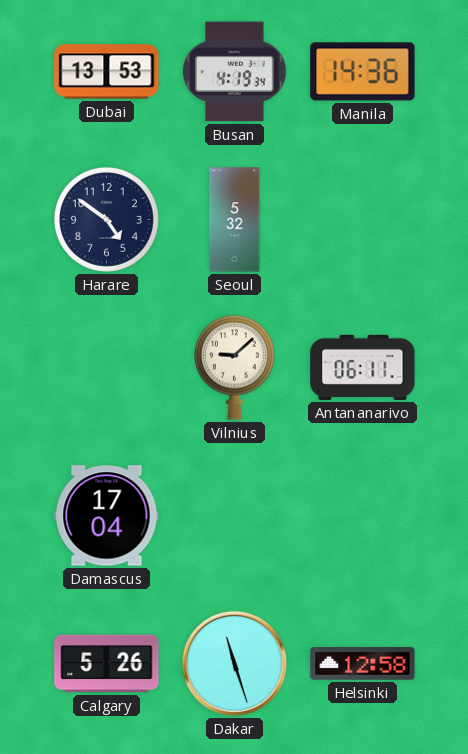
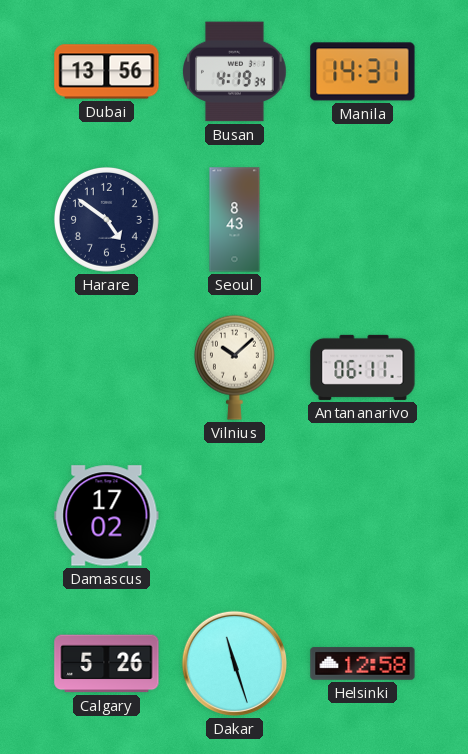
Dubai: 13:53 -> 13:56
Manila: 14:36 -> 14:31
Seoul: 5:32 -> 8:43
Vilnius: 9:08 -> 10:08
Damascus: 17:04 -> 17:02
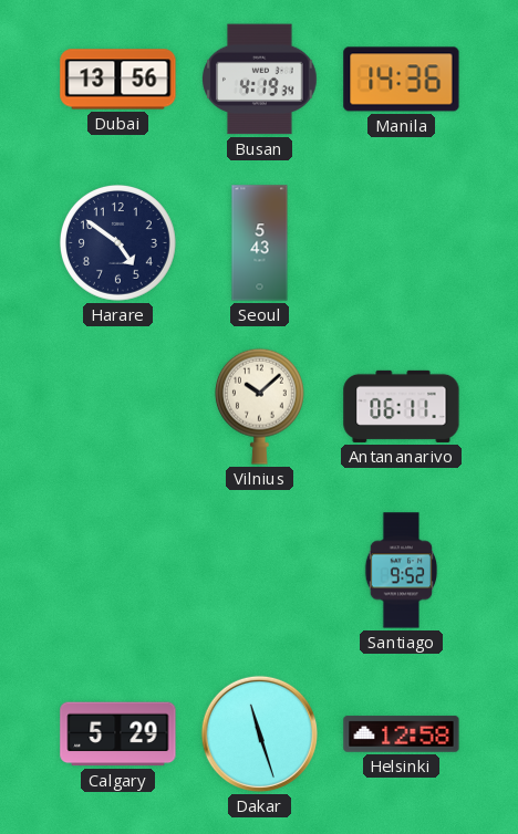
Manila: 14:31 -> 14:36
Seoul: 8:43 -> 5:43
Damascus: 17:02 -> none
Santiago: none -> 9:52
Calgary: 5:26 -> 5:29
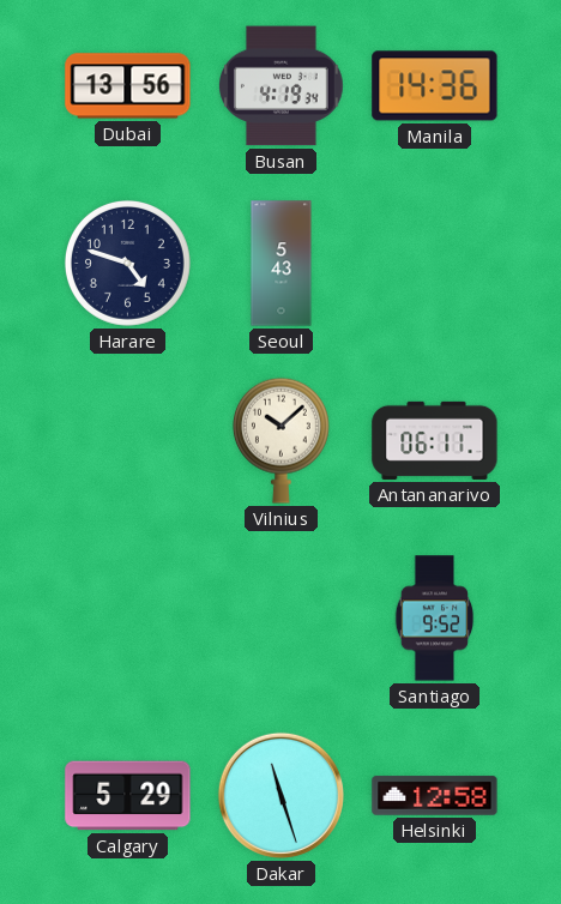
Harare: 4:51 -> 4:48
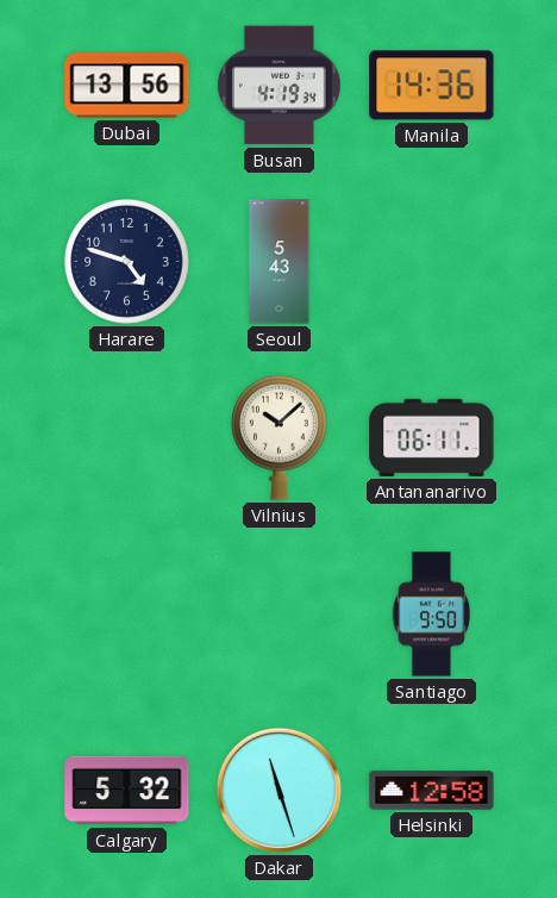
Santiago: 9:52 -> 9:50
Calgary: 5:29 -> 5:32
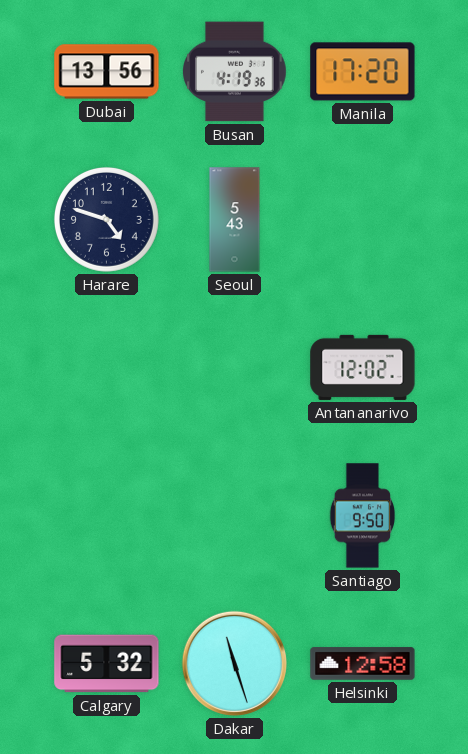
Busan: 4:19:34 -> 4:19:36
Manila: 14:36 -> 17:20
Vilnius: 10:08 -> none
Antananarivo: 06:11 -> 12:02
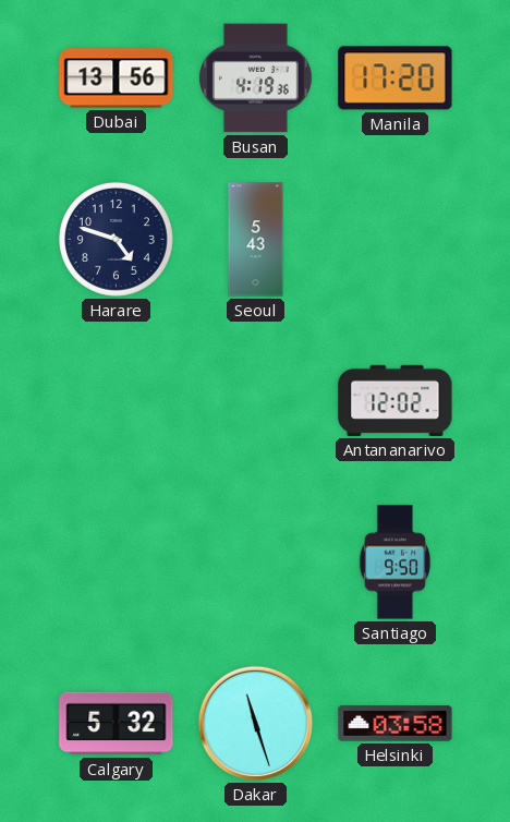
Helsinki: 12:58 -> 03:58
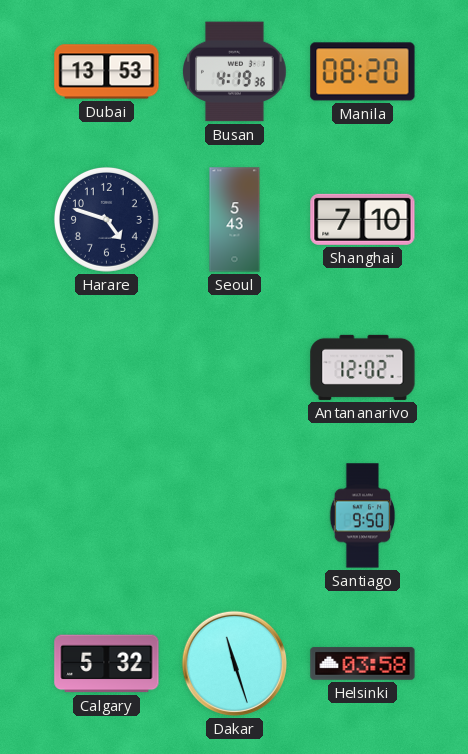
Dubai: 13:56 -> 13:53
Manila: 17:20 -> 08:20
Shanghai: none -> 7:10
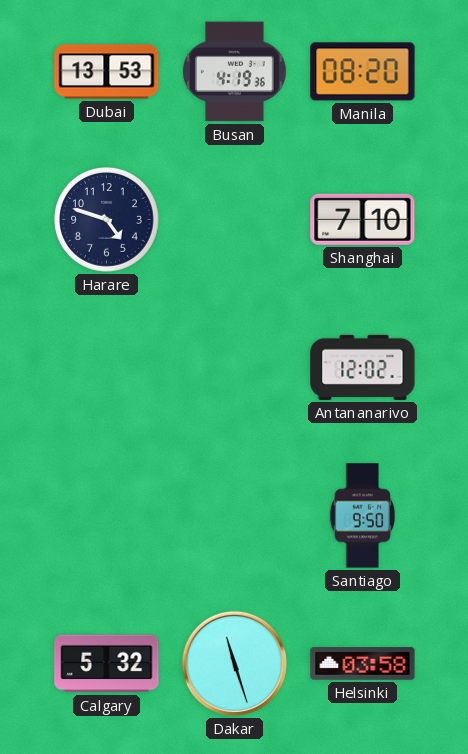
Seoul: 5:43 -> none
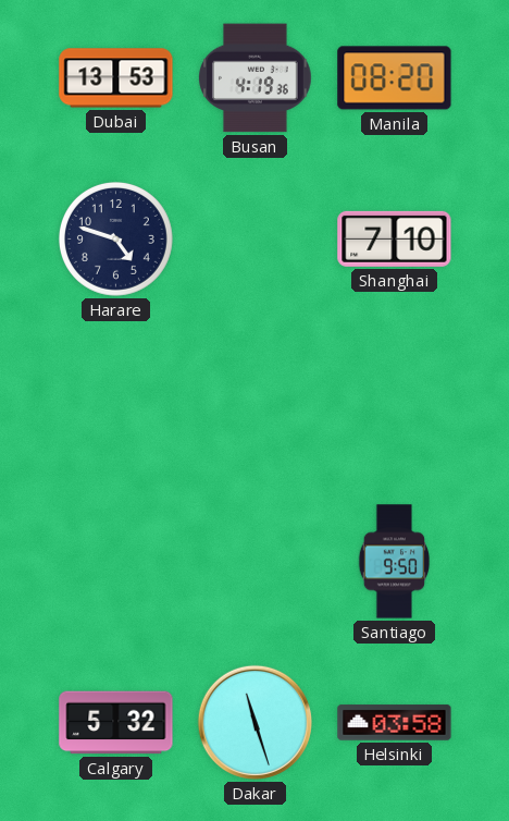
Antananarivo: 12:02 -> none
